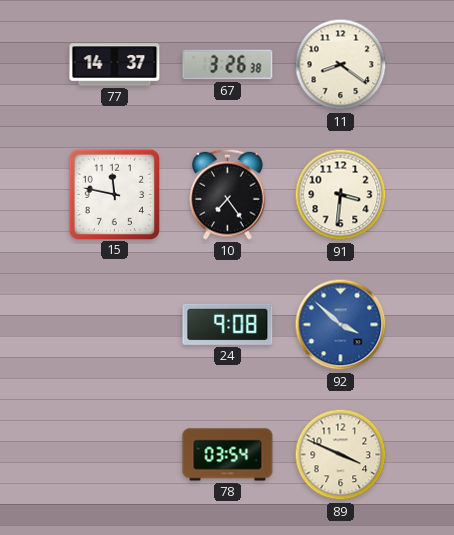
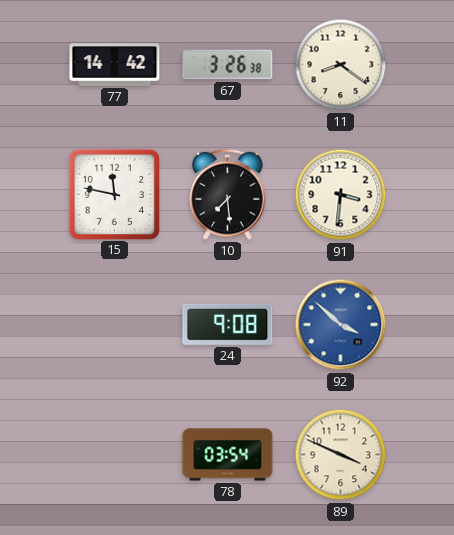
77: 14:37 -> 14:42
10: 7:24 -> 7:29
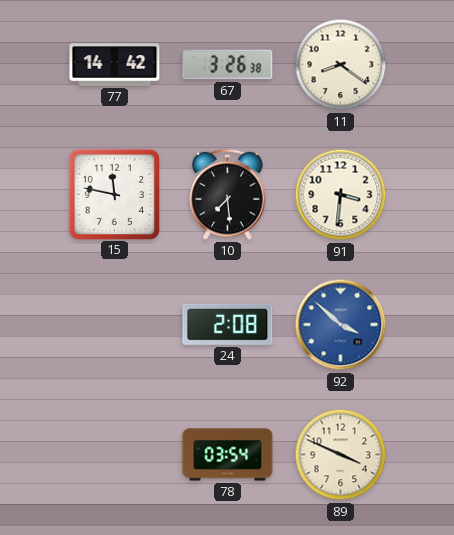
24: 9:08 -> 2:08
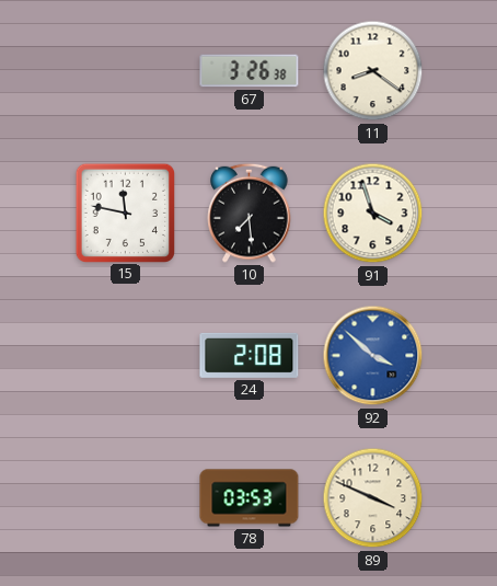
77: 14:42 -> none
91: 3:31 -> 3:57
78: 03:54 -> 03:53
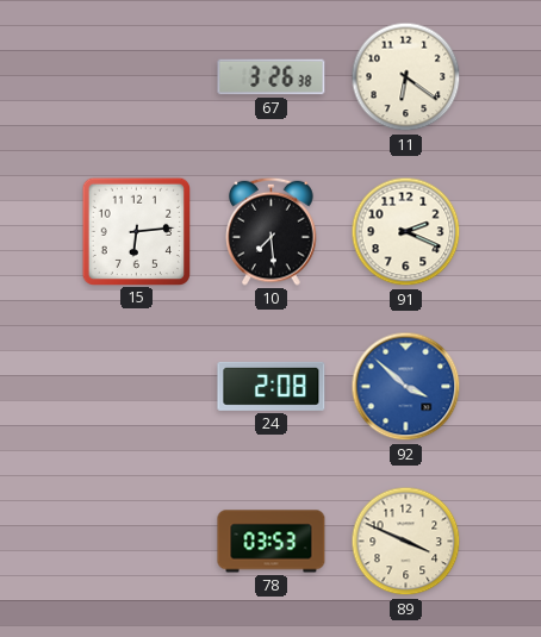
11: 8:21 -> 6:21
15: 11:47 -> 6:14
91: 3:57 -> 2:19
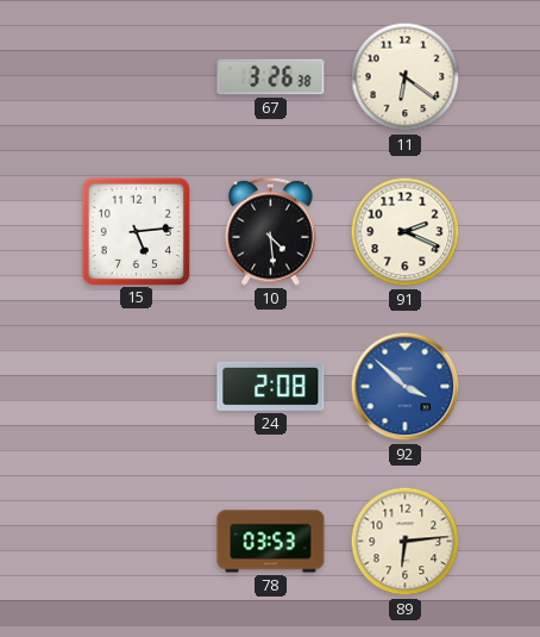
15: 6:14 -> 5:14
10: 7:29 -> 4:29
89: 3:49 -> 6:14
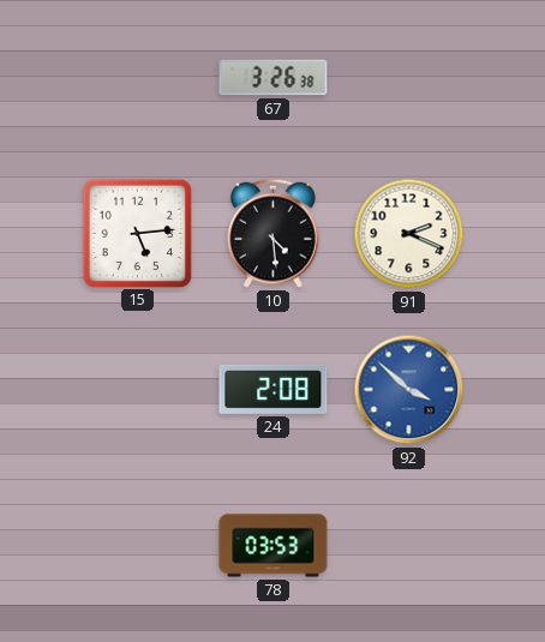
11: 6:21 -> none
89: 6:14 -> none
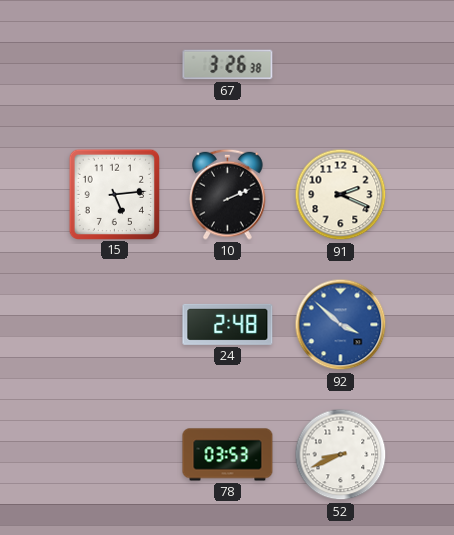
10: 4:29 -> 2:11
24: 2:08 -> 2:48
52: none -> 8:41
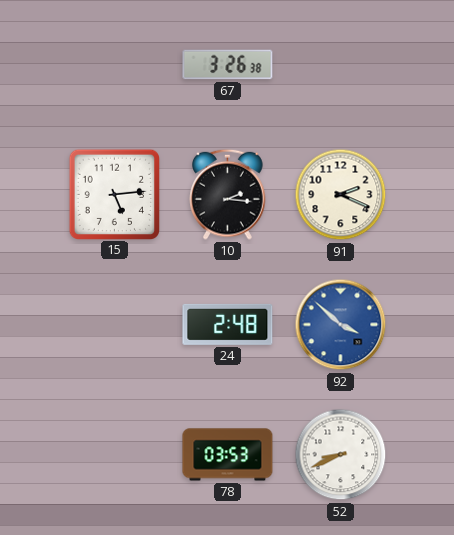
10: 2:11 -> 2:16
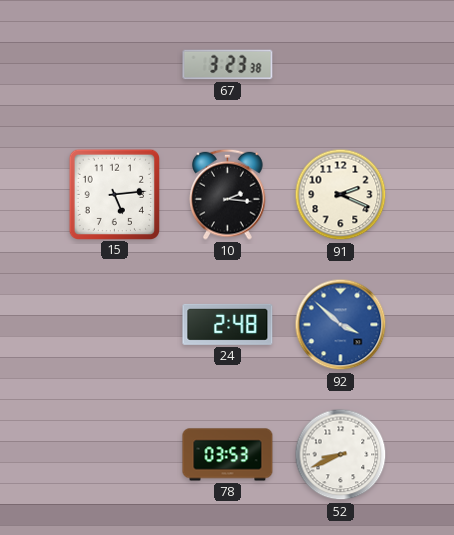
67: 3:26 -> 3:23
